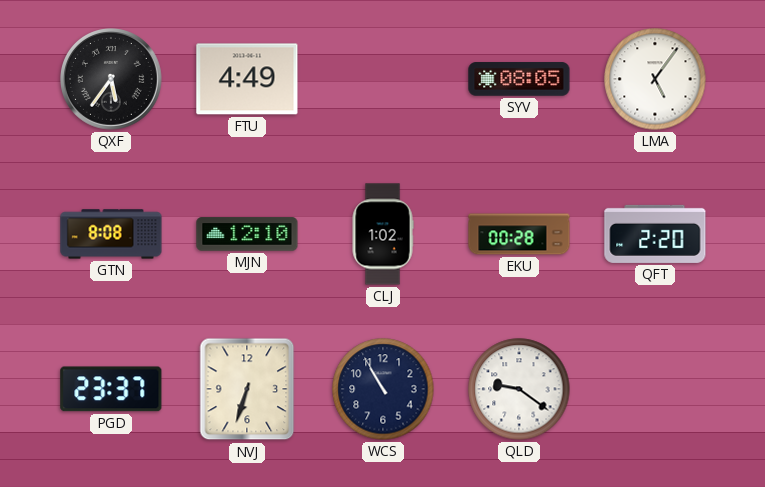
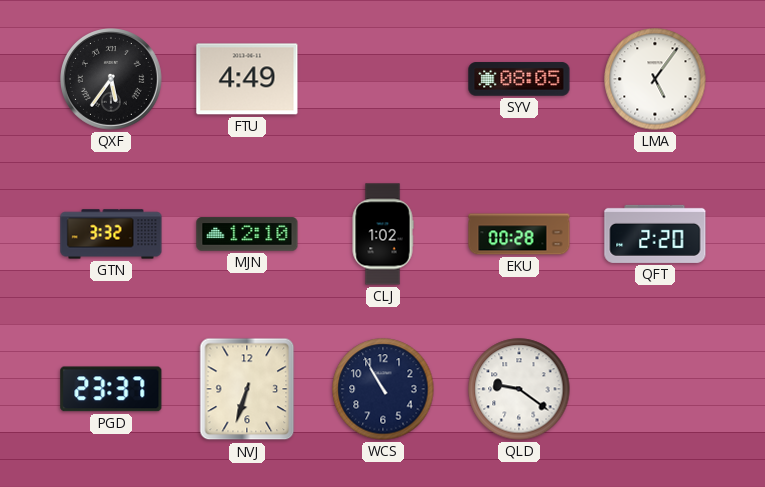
GTN: 8:08 -> 3:32
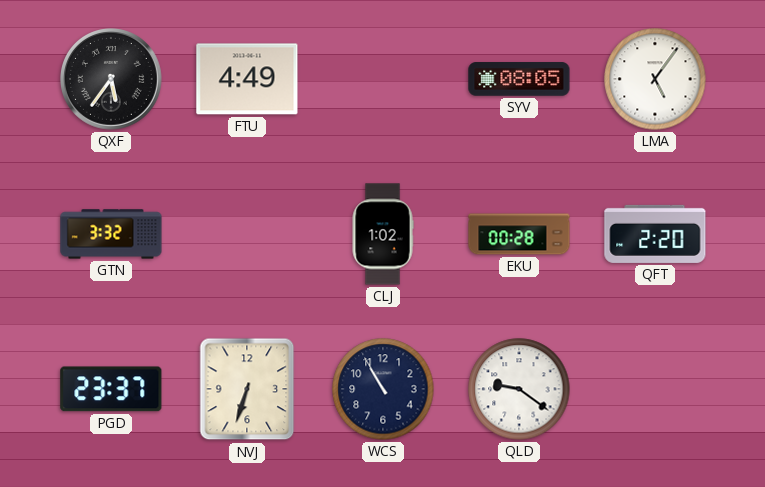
MJN: 12:10 -> none
